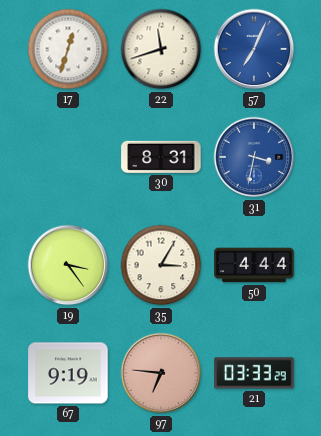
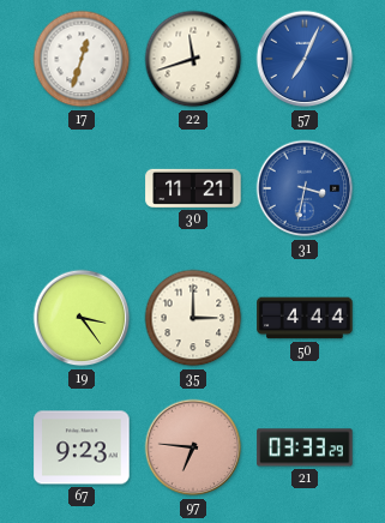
30: 8:31 -> 11:21
35: 3:05 -> 3:00
67: 9:19 -> 9:23
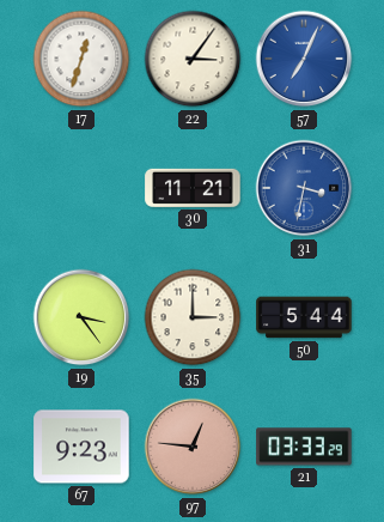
22: 11:42 -> 3:06
50: 4:44 -> 5:44
97: 6:46 -> 12:46
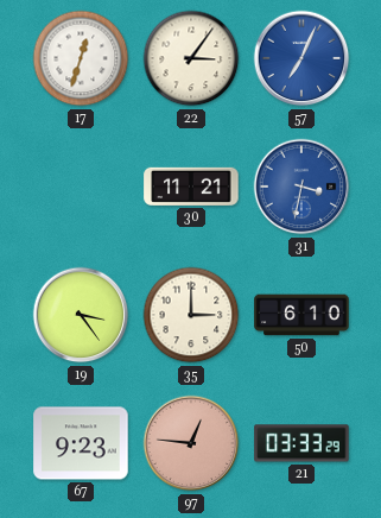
50: 5:44 -> 6:10
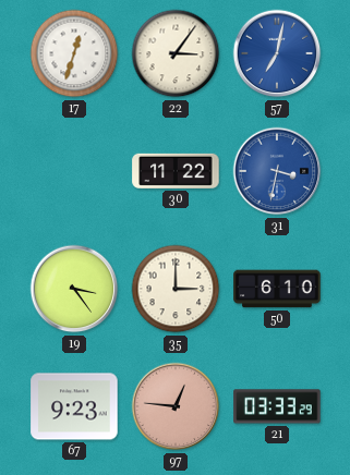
57: 7:04 -> 7:02
30: 11:21 -> 11:22
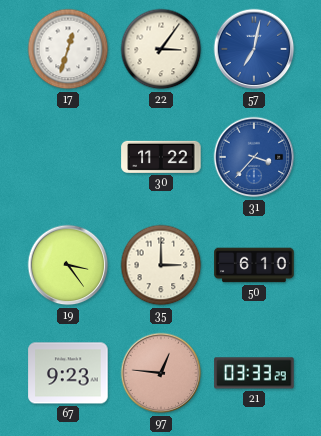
31: 3:32 -> 3:37
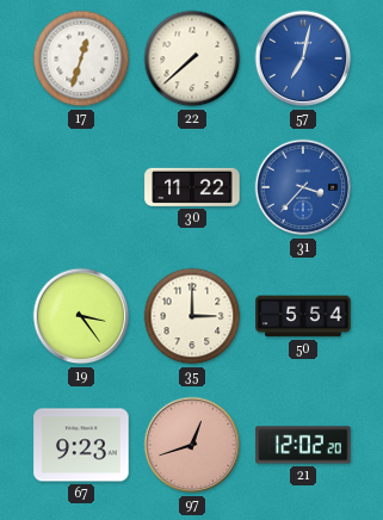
22: 3:06 -> 7:38
50: 6:10 -> 5:54
97: 12:46 -> 12:42
21: 03:33 -> 12:02
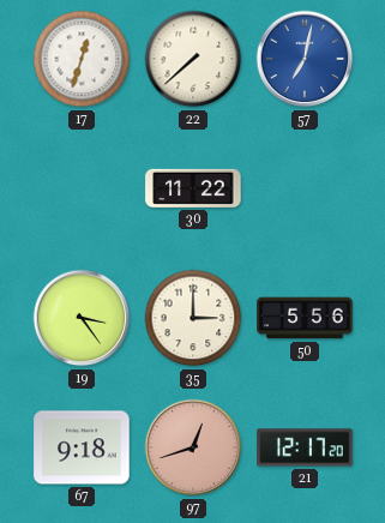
31: 3:37 -> none
50: 5:54 -> 5:56
67: 9:23 -> 9:18
21: 12:02 -> 12:17
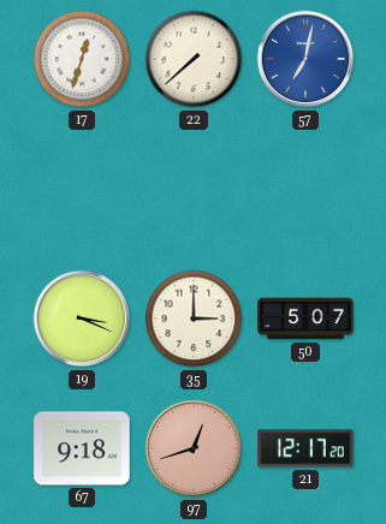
30: 11:22 -> none
19: 3:24 -> 3:19
50: 5:56 -> 5:07
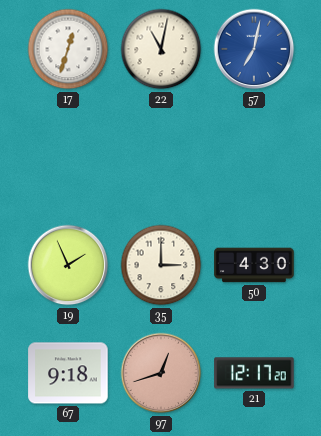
22: 7:38 -> 11:02
19: 3:19 -> 1:56
50: 5:07 -> 4:30
